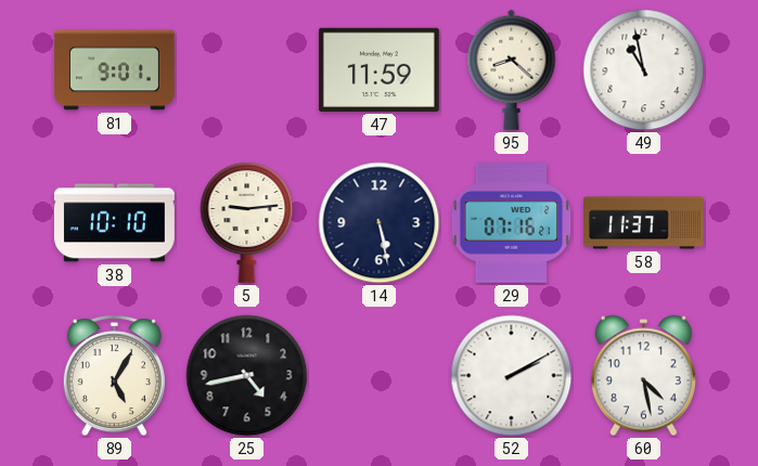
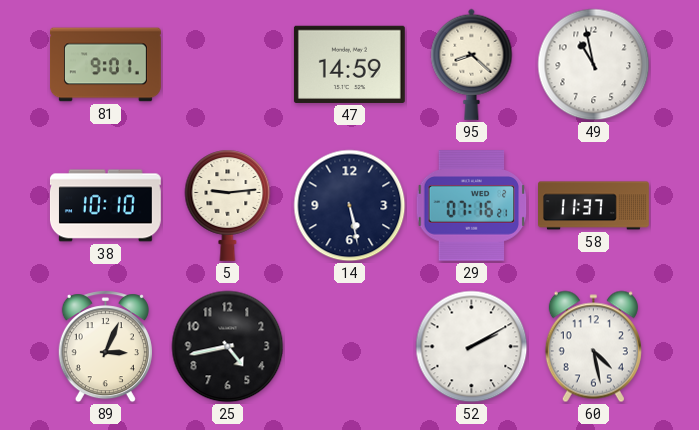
47: 11:59 -> 14:59
89: 5:05 -> 3:04
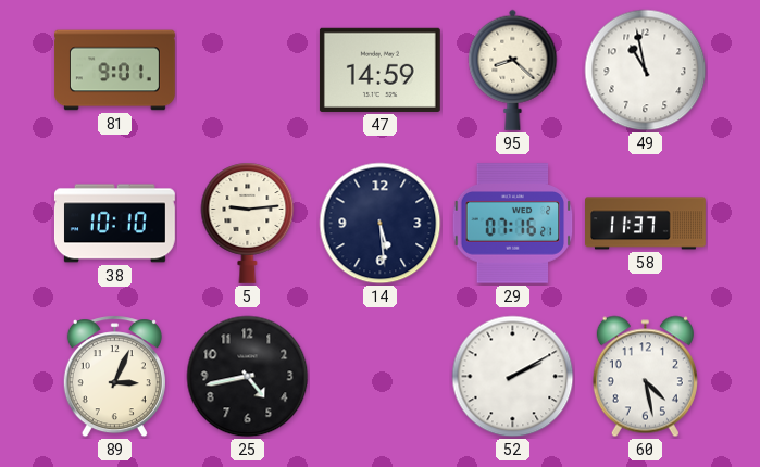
14: 5:28 -> 5:29
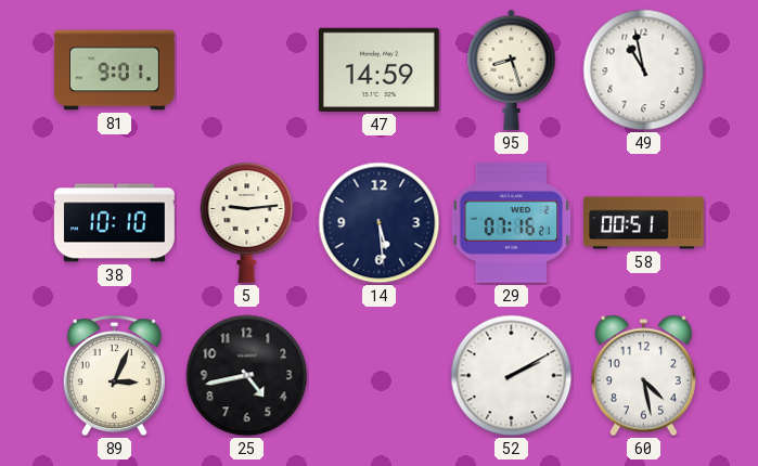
95: 8:22 -> 8:27
58: 11:37 -> 00:51
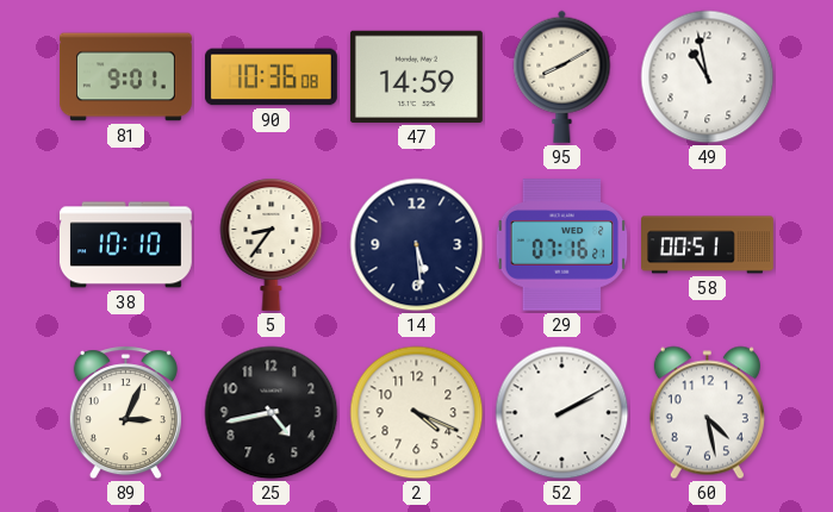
90: none -> 10:36
95: 8:27 -> 8:10
5: 9:14 -> 8:36
2: none -> 4:19
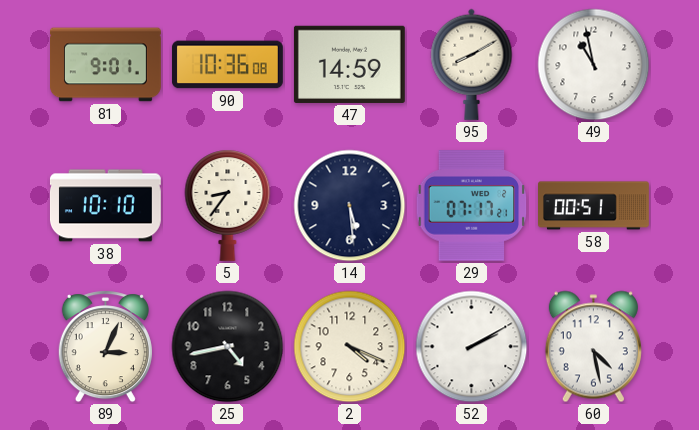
29: 07:16 -> 07:17
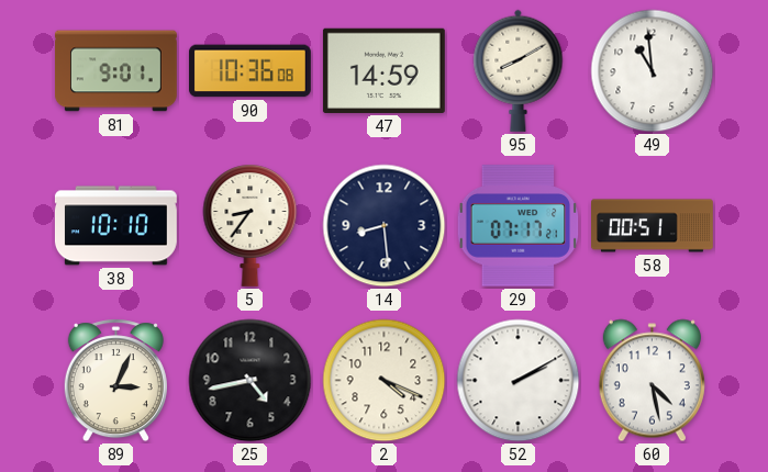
49: 10:58 -> 10:59
14: 5:29 -> 8:29
